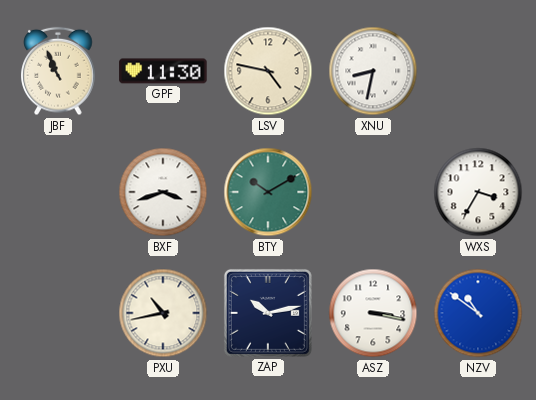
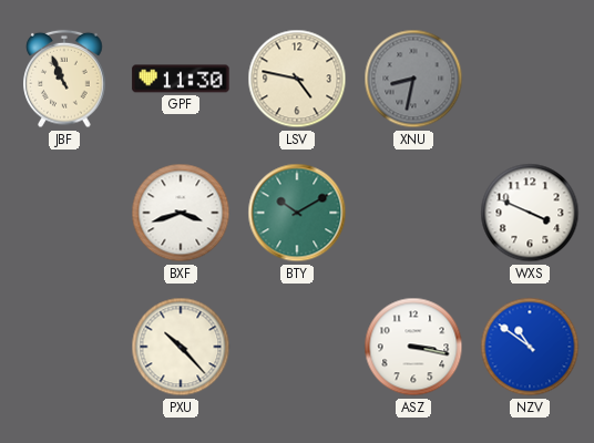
XNU dial: white -> grey
WXS: 3:35 -> 3:49
PXU: 10:43 -> 10:23
ZAP: 10:13 -> none
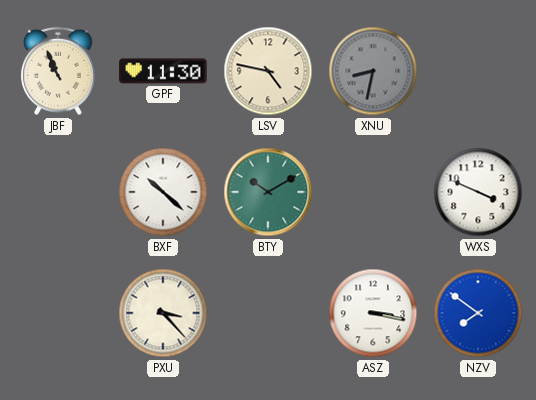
BXF: 3:42 -> 10:22
PXU: 10:23 -> 3:23
NZV: 10:51 -> 7:51
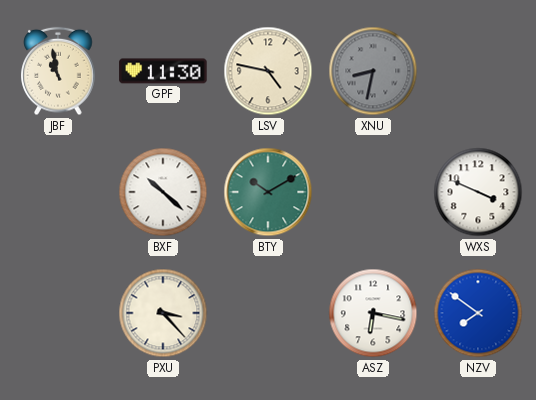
JBF: 10:56 -> 10:58
ASZ: 3:17 -> 6:17
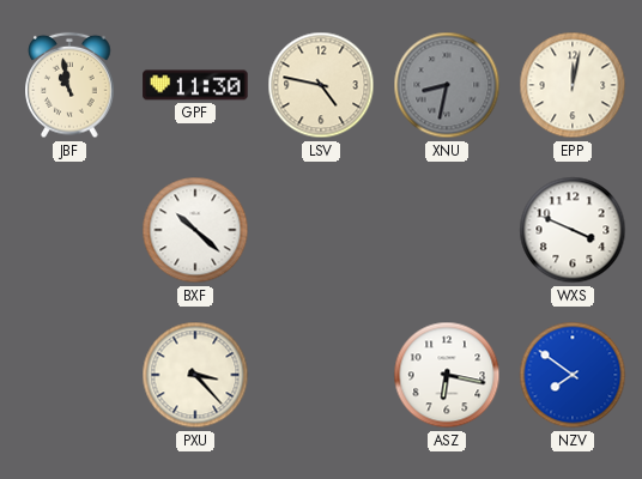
EPP: none -> 12:02
BTY: 10:10 -> none
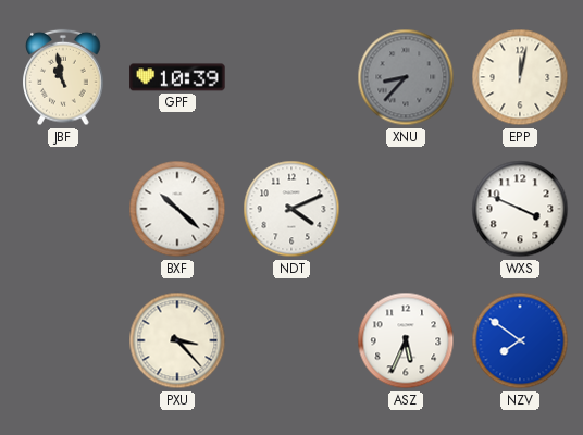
GPF: 11:30 -> 10:39
LSV: 4:47 -> none
XNU: 8:32 -> 8:37
NDT: none -> 4:11
ASZ: 6:17 -> 5:34
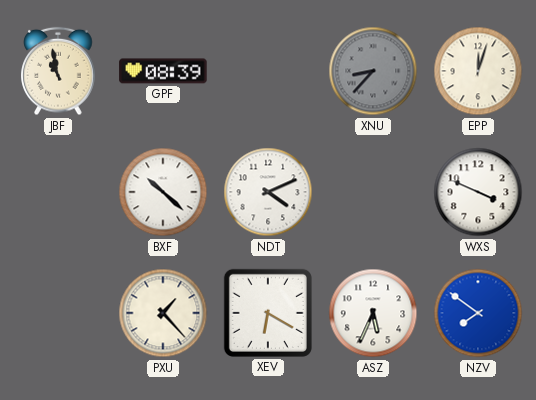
GPF: 10:39 -> 08:39
EPP: 12:02 -> 12:03
PXU: 3:23 -> 1:23
XEV: none -> 6:20
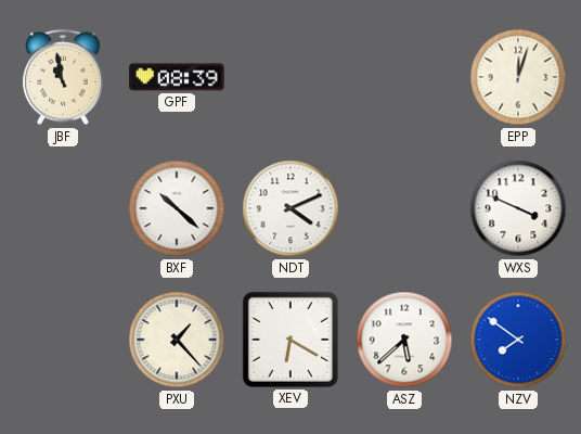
XNU: 8:37 -> none
ASZ: 5:34 -> 5:38
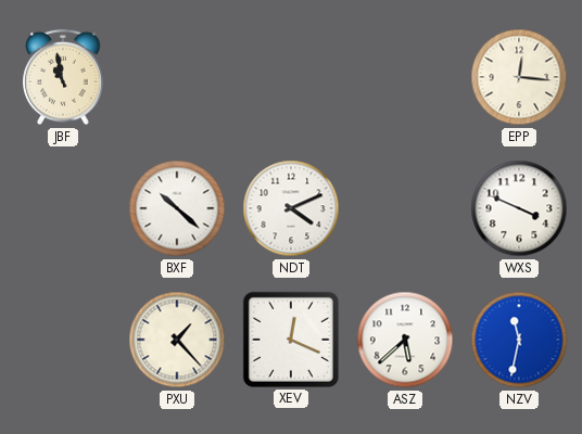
GPF: 08:39 -> none
EPP: 12:03 -> 12:16
XEV: 6:20 -> 12:19
NZV: 7:51 -> 11:32
